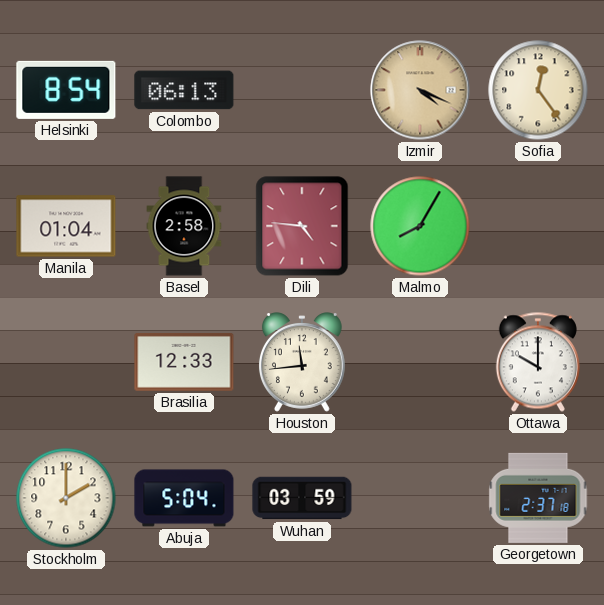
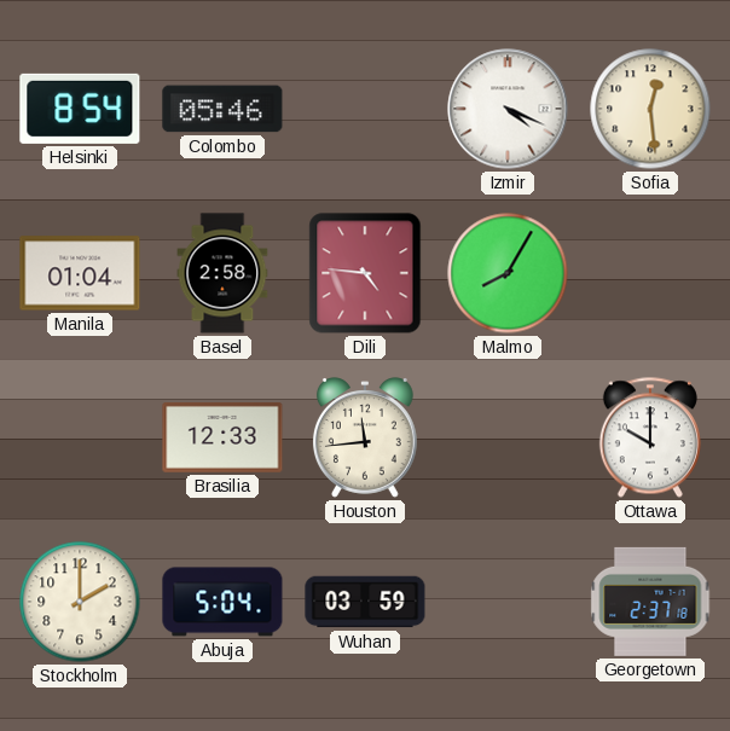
Colombo: 06:13 -> 05:46
Izmir dial: champagne -> white
Sofia: 12:24 -> 12:29
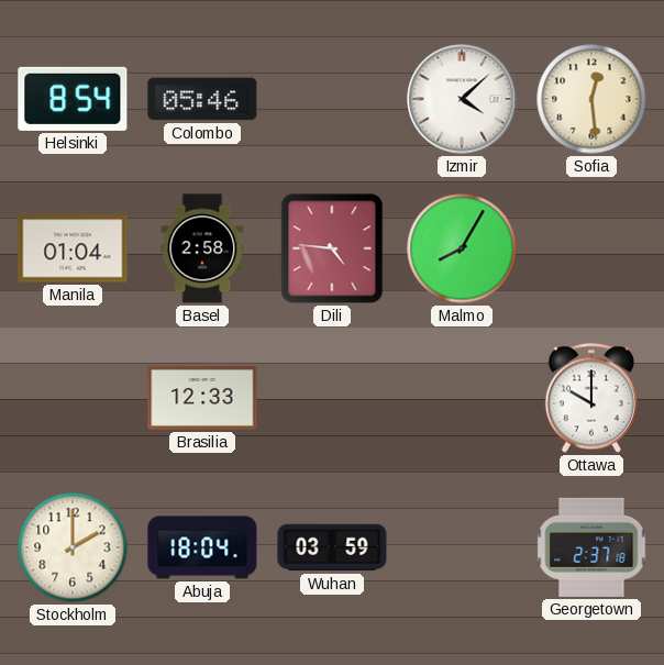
Izmir: 4:19 -> 4:08
Houston: 11:44 -> none
Abuja: 5:04 -> 18:04
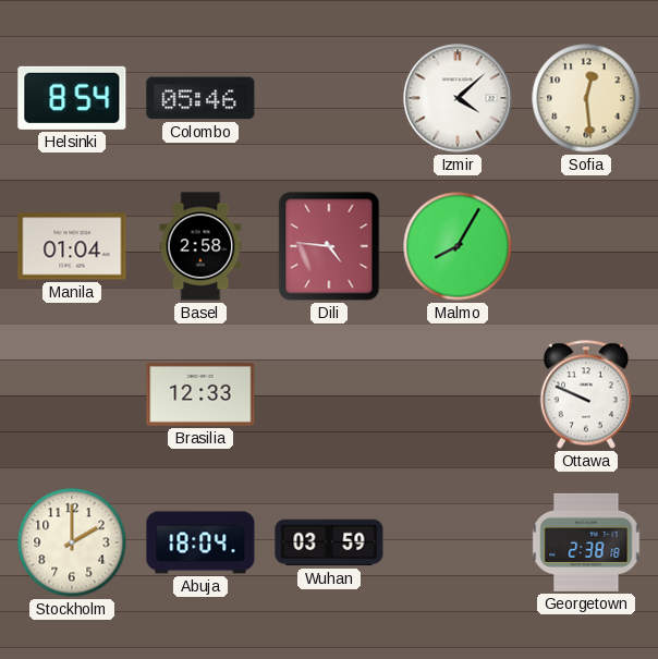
Ottawa: 10:00 -> 9:49
Georgetown: 2:37 -> 2:38
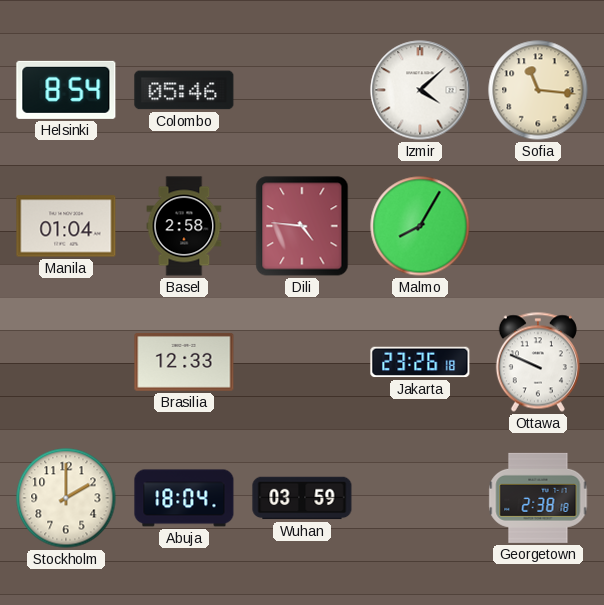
Sofia: 12:29 -> 11:16
Jakarta: none -> 23:26
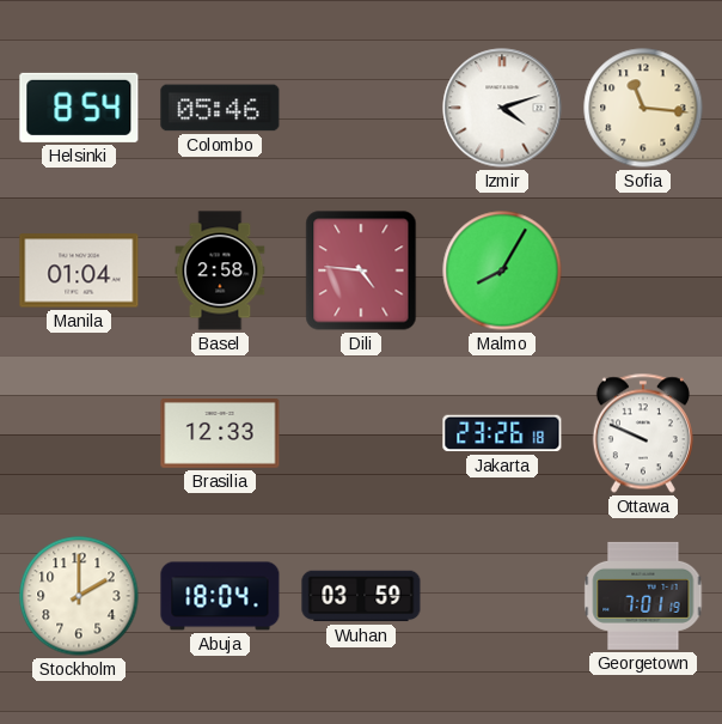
Izmir: 4:08 -> 4:12
Georgetown: 2:38 -> 7:01
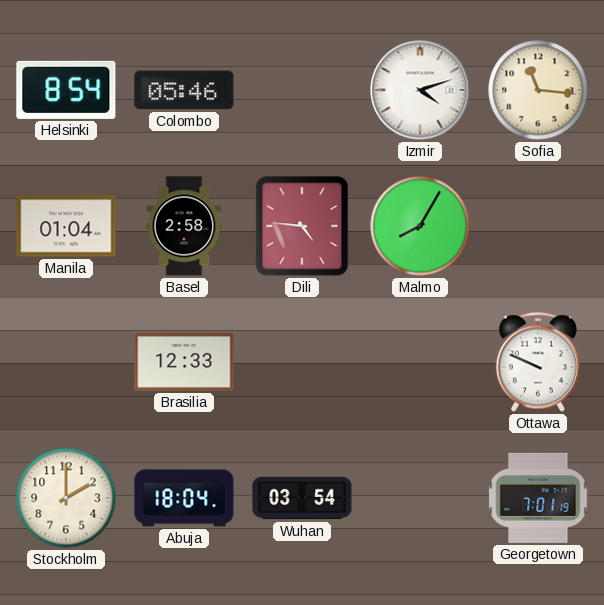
Jakarta: 23:26 -> none
Wuhan: 03:59 -> 03:54
